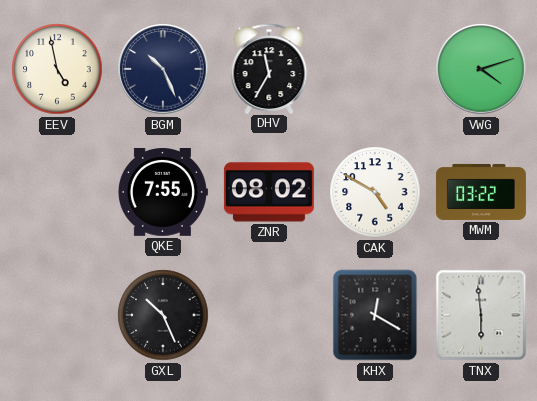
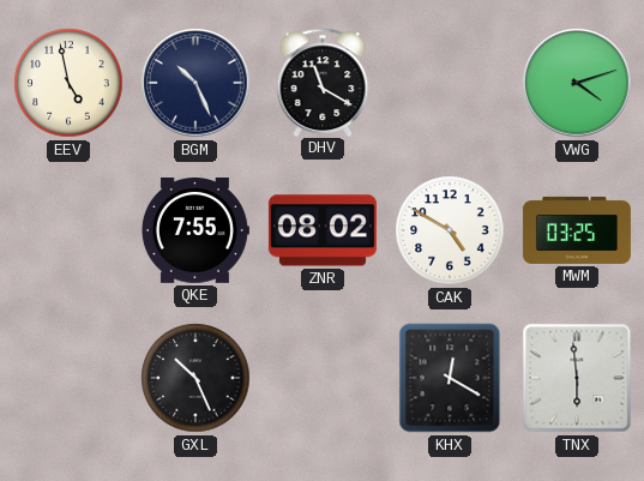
DHV: 11:35 -> 11:20
MWM: 03:22 -> 03:25
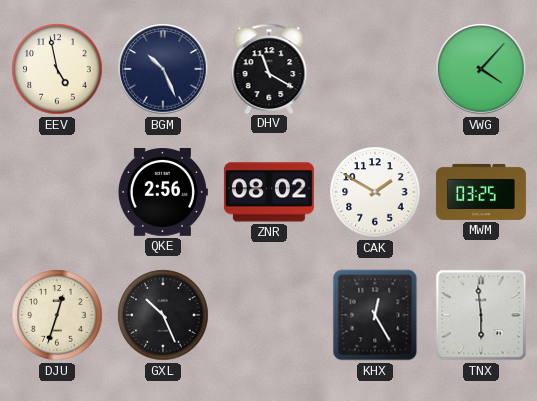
VWG: 4:12 -> 4:07
QKE: 7:55 -> 2:56
CAK: 4:50 -> 1:50
DJU: none -> 12:33
KHX: 12:20 -> 12:25
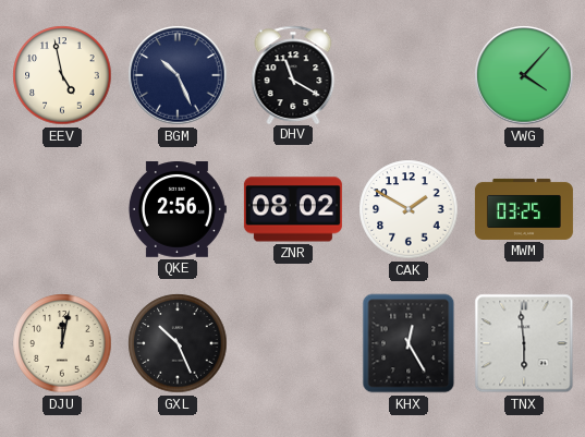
DJU: 12:33 -> 12:02
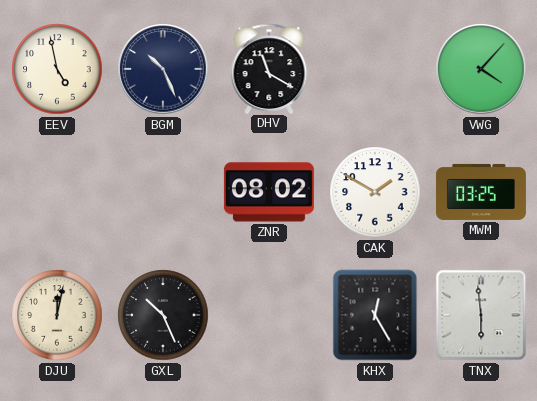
QKE: 2:56 -> none
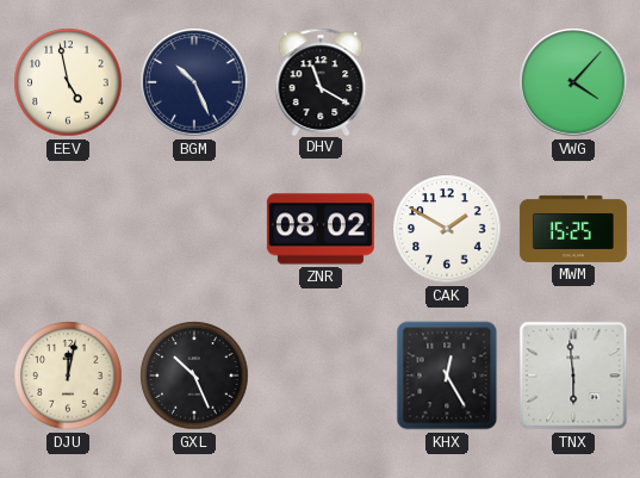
MWM: 03:25 -> 15:25
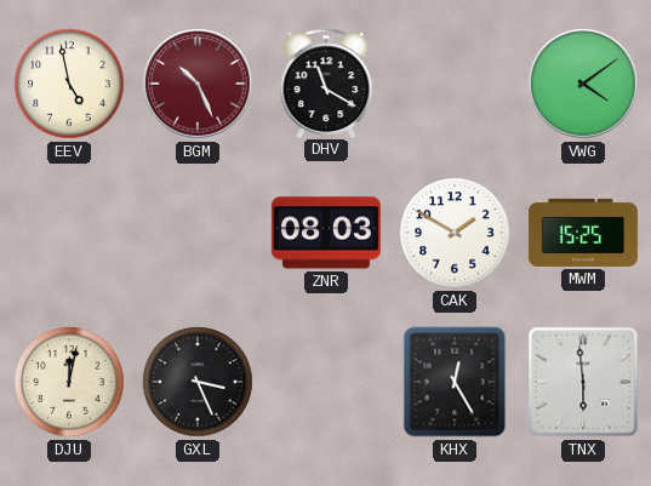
BGM dial: navy -> burgundy
VWG: 4:07 -> 4:09
ZNR: 08:02 -> 08:03
GXL: 10:26 -> 3:26
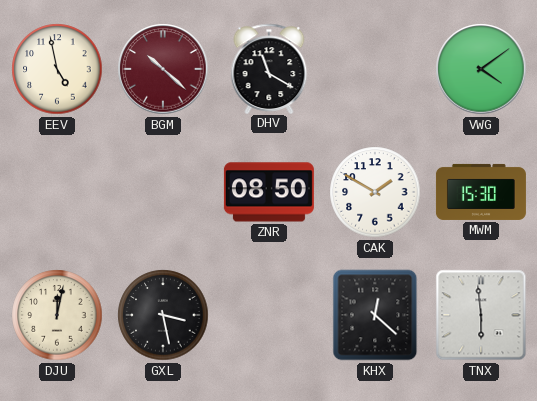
BGM: 10:26 -> 10:22
ZNR: 08:03 -> 08:50
MWM: 15:25 -> 15:30
GXL: 3:26 -> 3:28
KHX: 12:25 -> 12:22
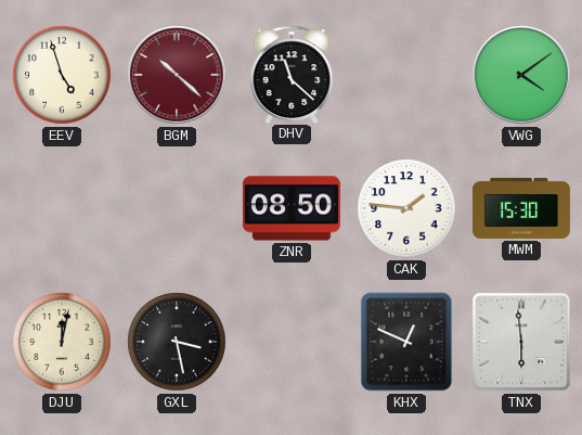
EEV: 4:58 -> 4:57
DHV: 11:20 -> 11:22
CAK: 1:50 -> 1:46
KHX: 12:22 -> 12:49
